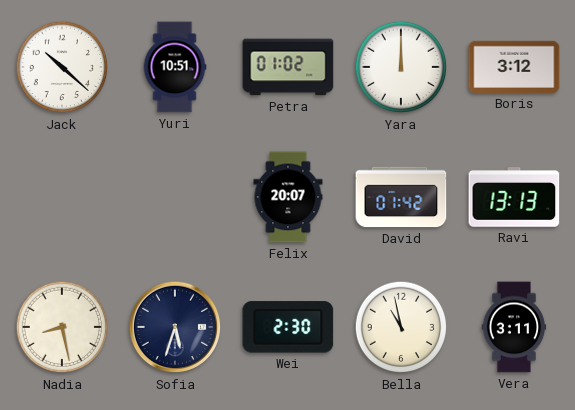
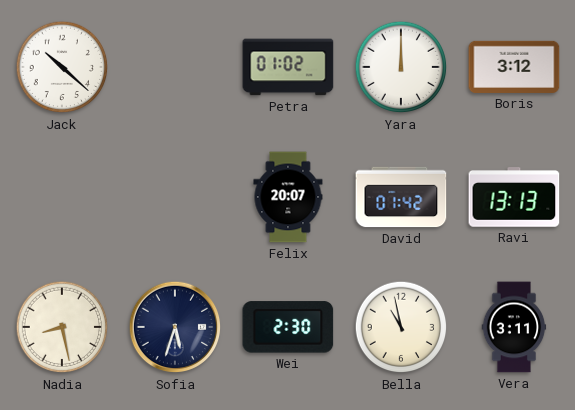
Yuri: 10:51 -> none
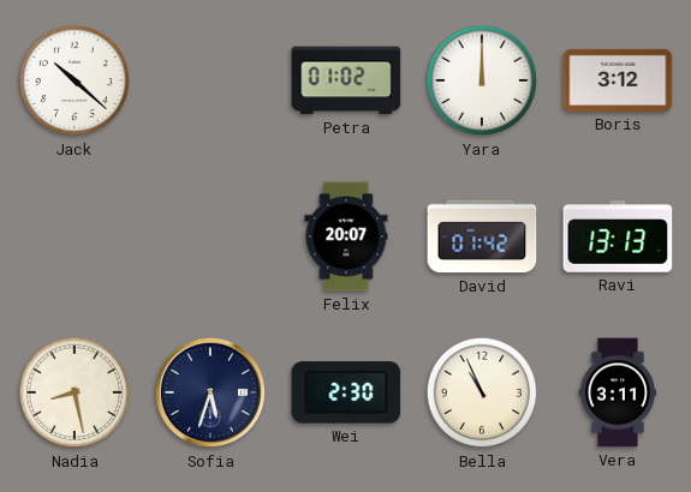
Bella: 10:58 -> 10:56
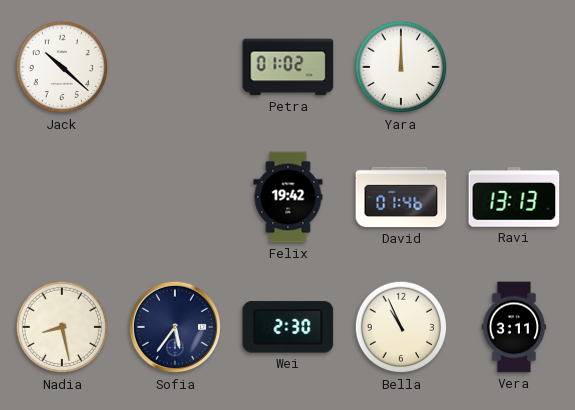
Boris: 3:12 -> none
Felix: 20:07 -> 19:42
David: 01:42 -> 01:46
Sofia: 5:33 -> 5:36
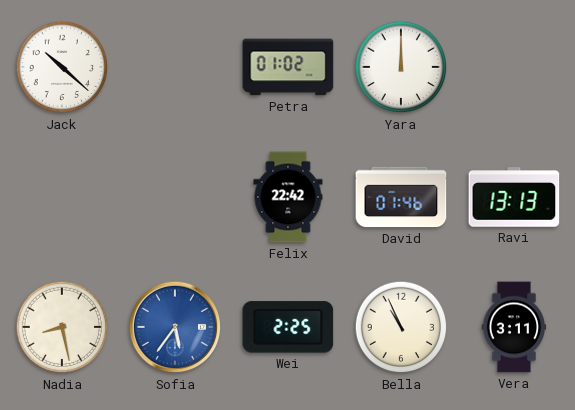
Felix: 19:42 -> 22:42
Sofia dial: navy -> blue
Wei: 2:30 -> 2:25
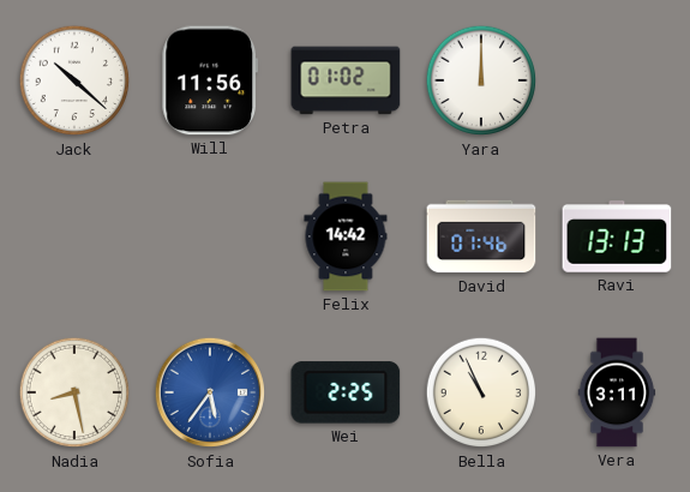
Will: none -> 11:56
Felix: 22:42 -> 14:42
